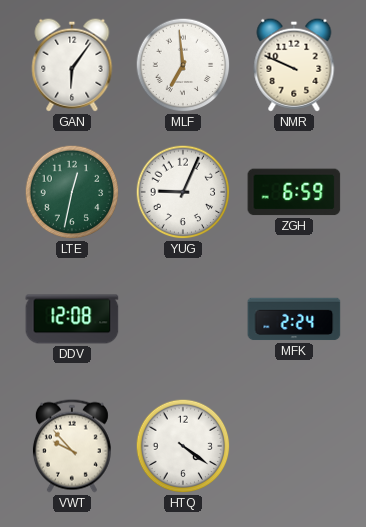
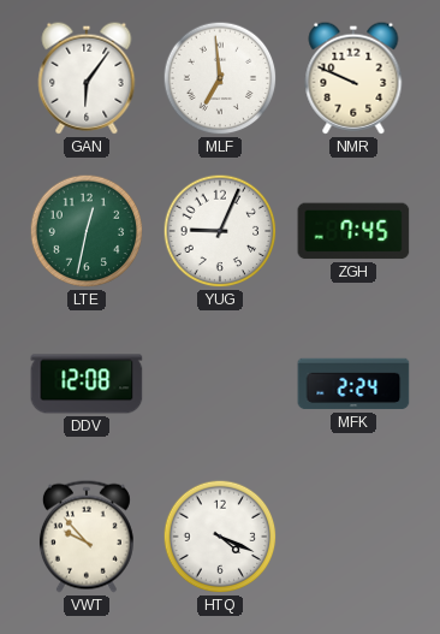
ZGH: 6:59 -> 7:45
HTQ: 4:21 -> 4:19
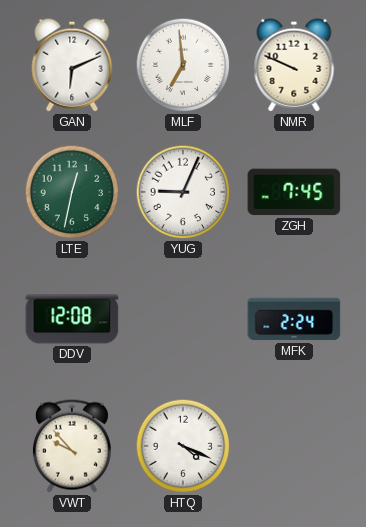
GAN: 6:06 -> 6:11
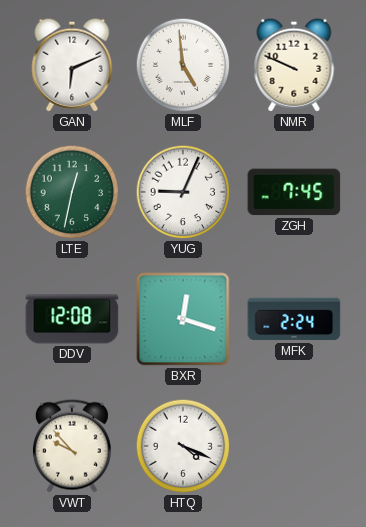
MLF: 6:59 -> 4:59
BXR: none -> 12:18
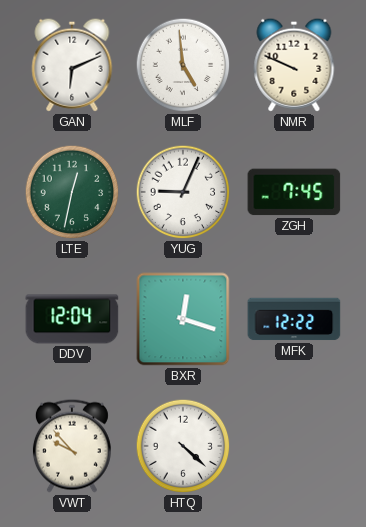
DDV: 12:08 -> 12:04
MFK: 2:24 -> 12:22
HTQ: 4:19 -> 4:22
